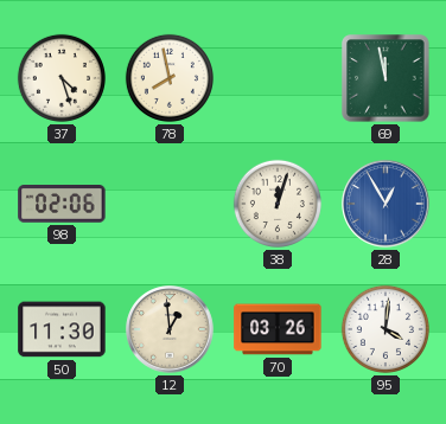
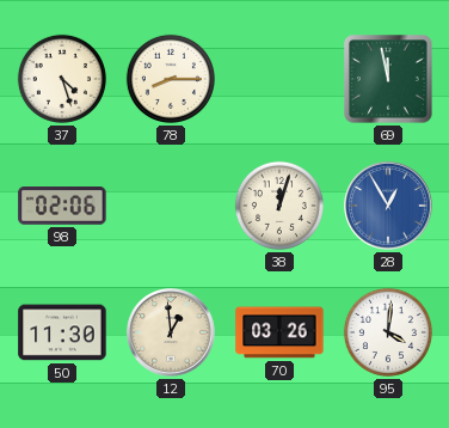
78: 7:58 -> 8:15
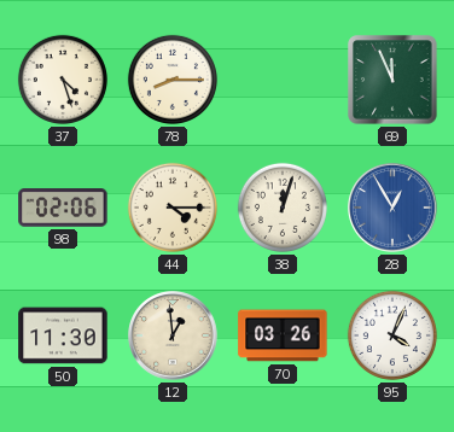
69: 11:58 -> 11:56
44: none -> 4:15
95: 4:01 -> 4:04
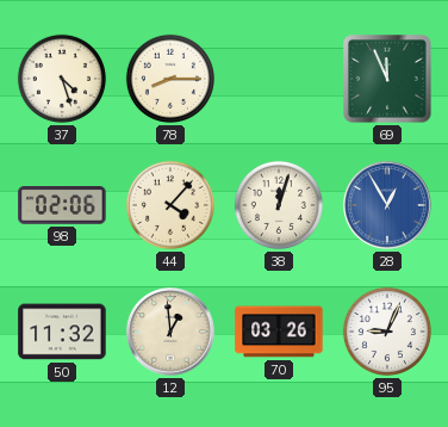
44: 4:15 -> 4:07
50: 11:30 -> 11:32
95: 4:04 -> 9:04
